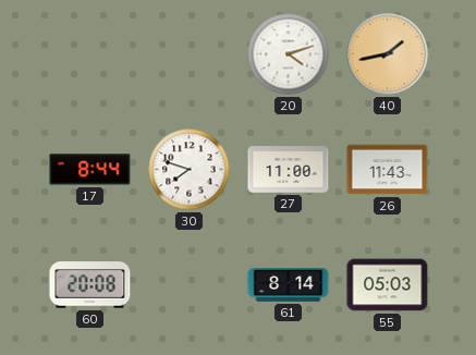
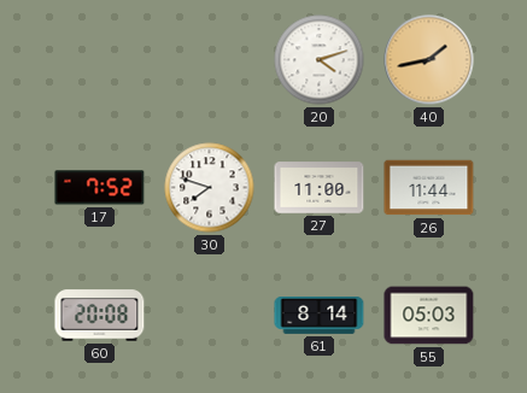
17: 8:44 -> 7:52
26: 11:43 -> 11:44
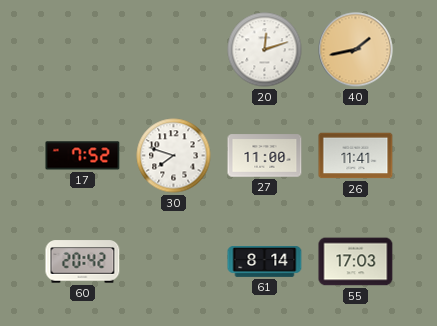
20: 4:12 -> 12:12
26: 11:44 -> 11:41
60: 20:08 -> 20:42
55: 05:03 -> 17:03
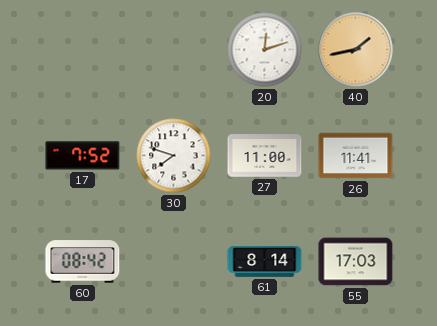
60: 20:42 -> 08:42
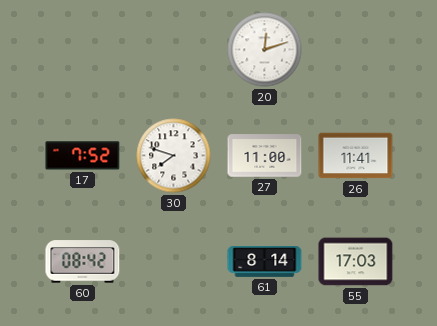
40: 1:43 -> none
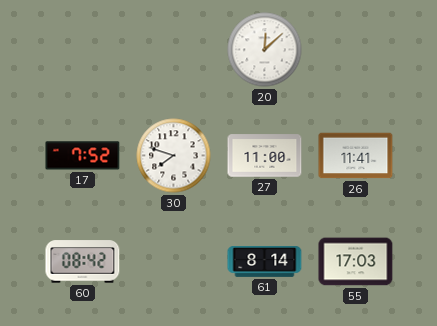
20: 12:12 -> 12:08
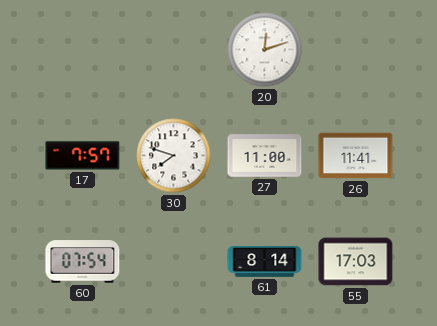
20: 12:08 -> 12:12
17: 7:52 -> 7:57
60: 08:42 -> 07:54
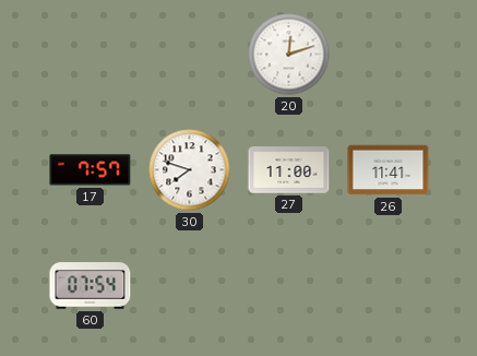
61: 8:14 -> none
55: 17:03 -> none
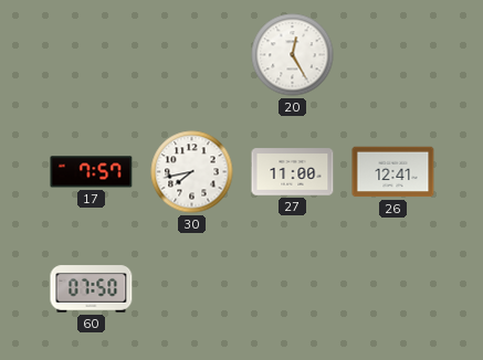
20: 12:12 -> 12:25
30: 7:48 -> 7:43
26: 11:41 -> 12:41
60: 07:54 -> 07:50
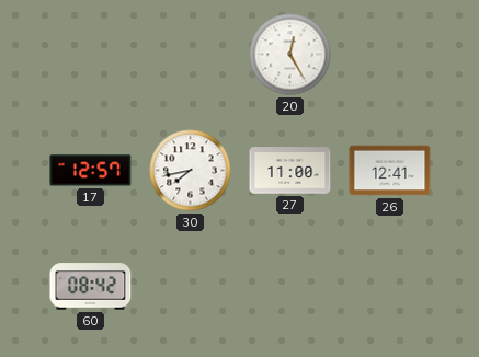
17: 7:57 -> 12:57
60: 07:50 -> 08:42
